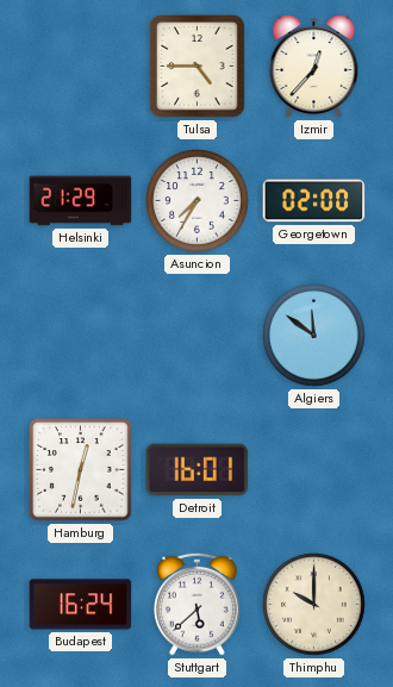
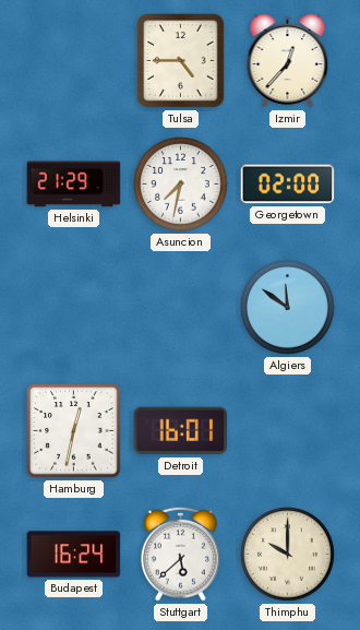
Asuncion: 7:35 -> 7:32
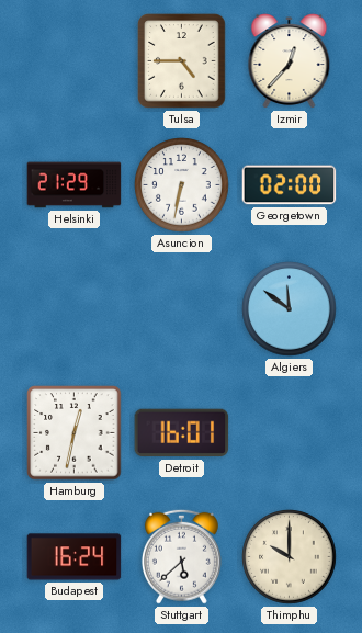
Asuncion: 7:32 -> 6:32
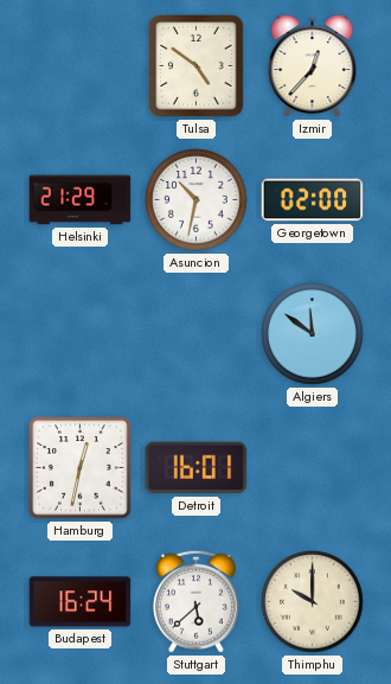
Tulsa: 4:45 -> 4:51
Asuncion: 6:32 -> 10:32
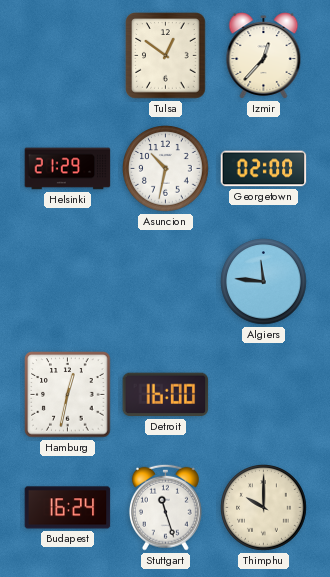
Tulsa: 4:51 -> 12:51
Algiers: 11:51 -> 11:46
Detroit: 16:01 -> 16:00
Stuttgart: 5:38 -> 11:27
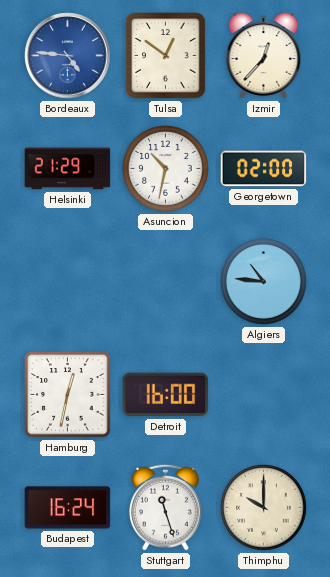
Bordeaux: none -> 4:46
Algiers: 11:46 -> 10:46
